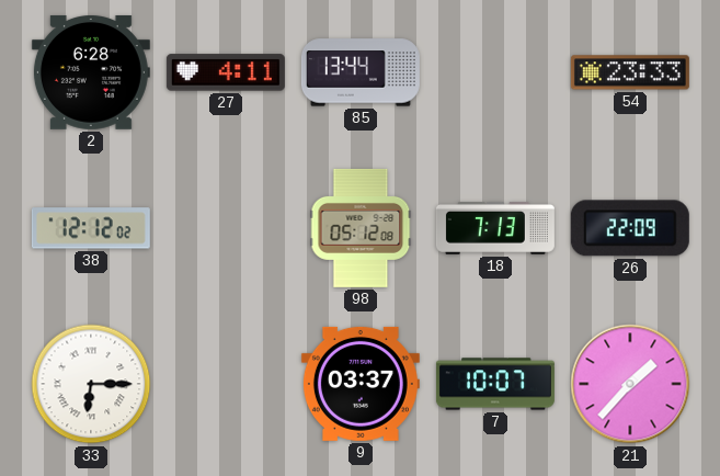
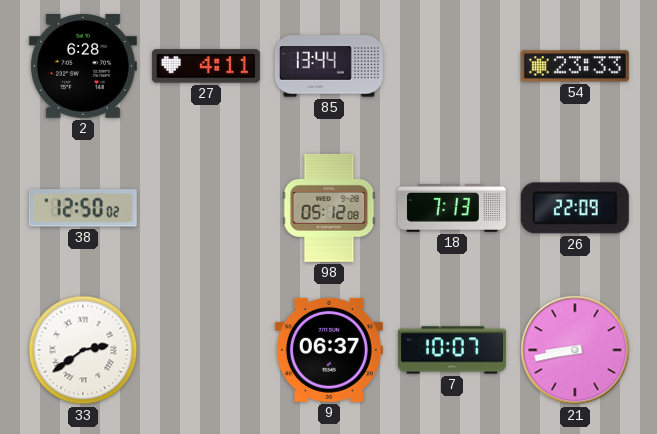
38: 12:12 -> 12:50
33: 6:15 -> 2:39
9: 03:37 -> 06:37
21: 1:37 -> 8:43
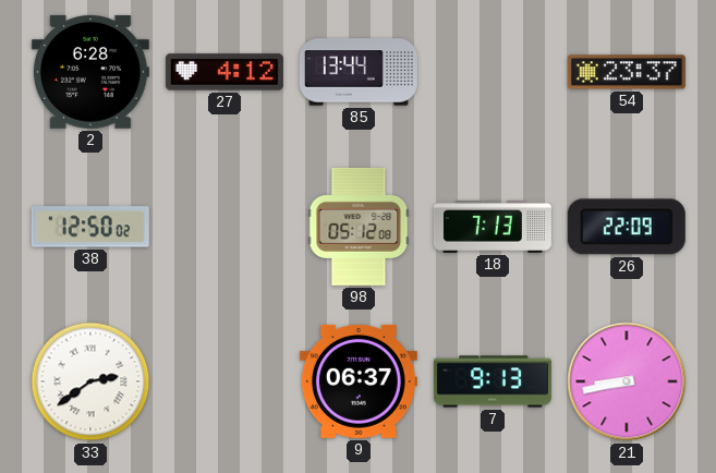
27: 4:11 -> 4:12
54: 23:33 -> 23:37
7: 10:07 -> 9:13
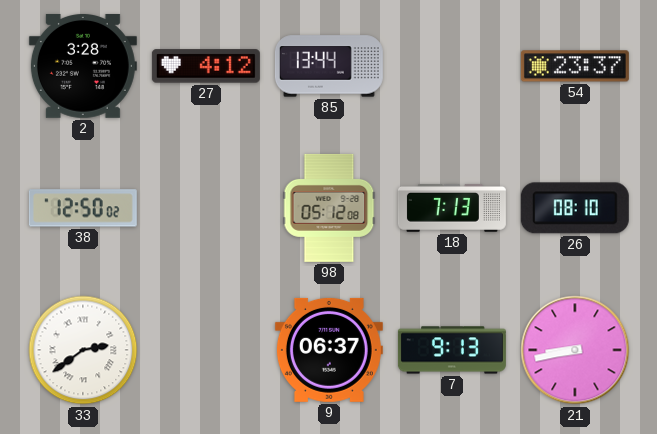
2: 6:28 -> 3:28
26: 22:09 -> 08:10
